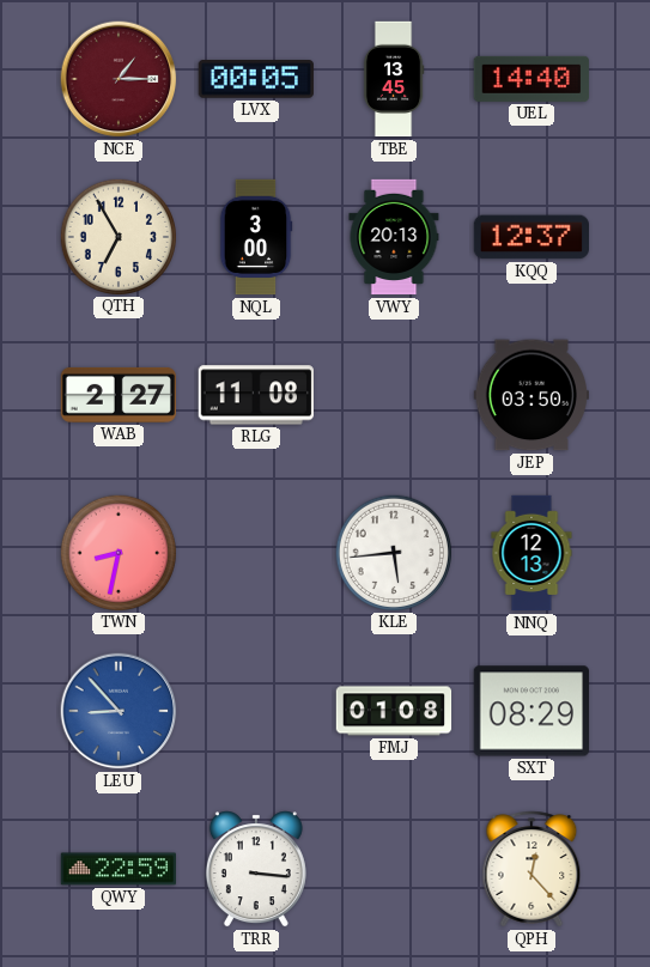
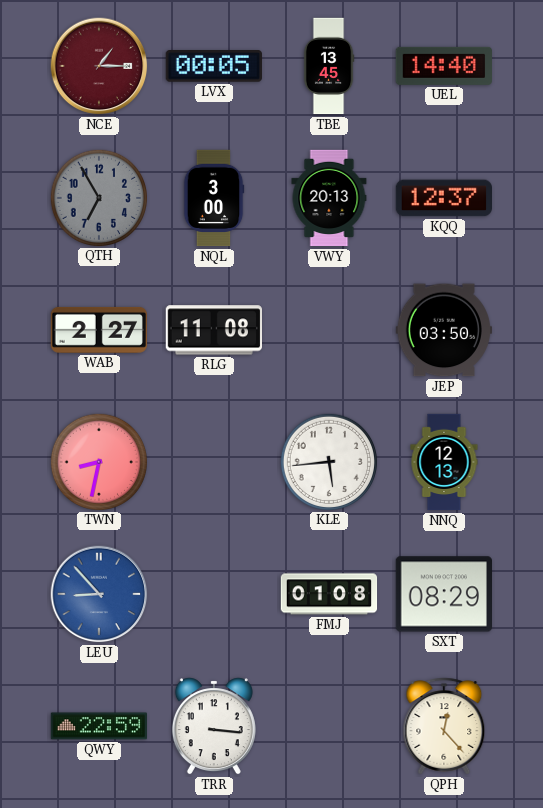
QTH dial: cream -> grey
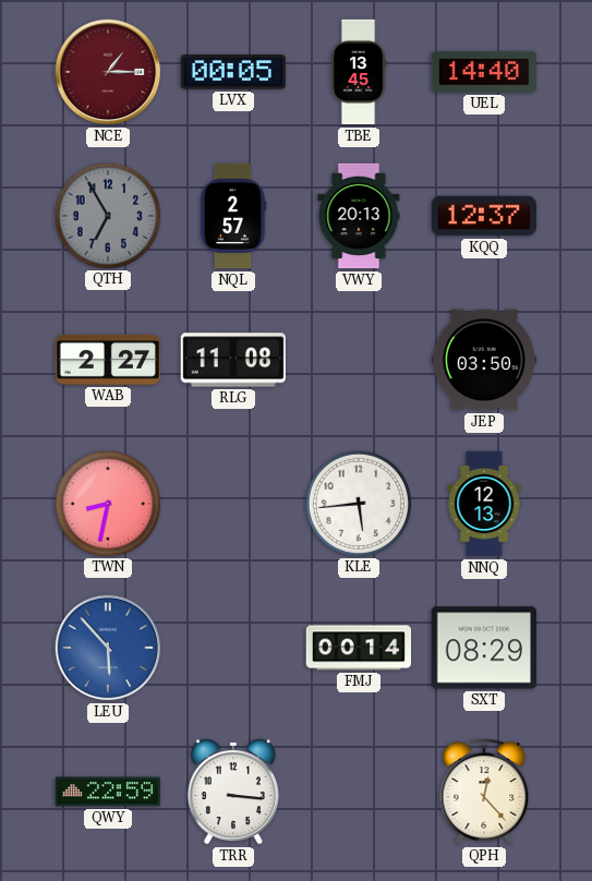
NQL: 3:00 -> 2:57
LEU: 8:53 -> 5:53
FMJ: 01:08 -> 00:14
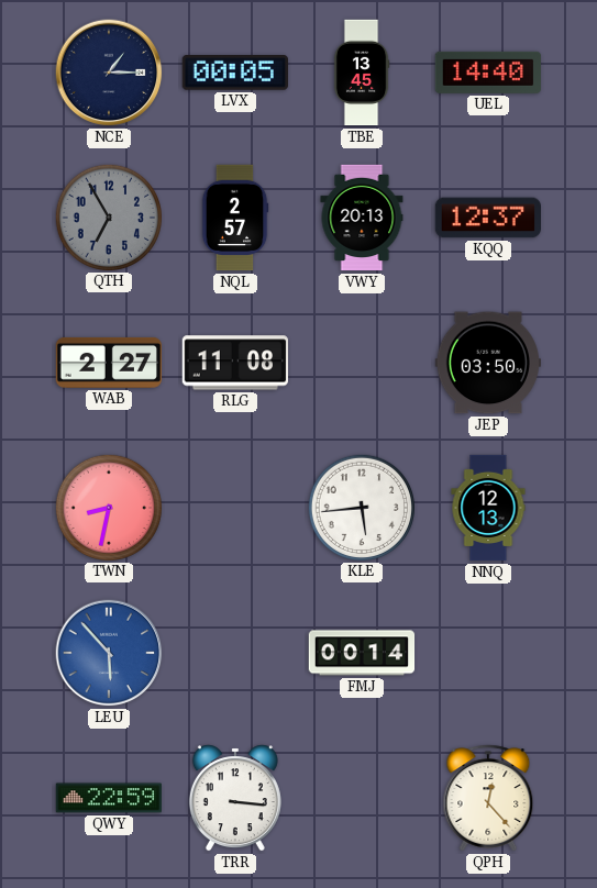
NCE dial: burgundy -> navy
SXT: 08:29 -> none
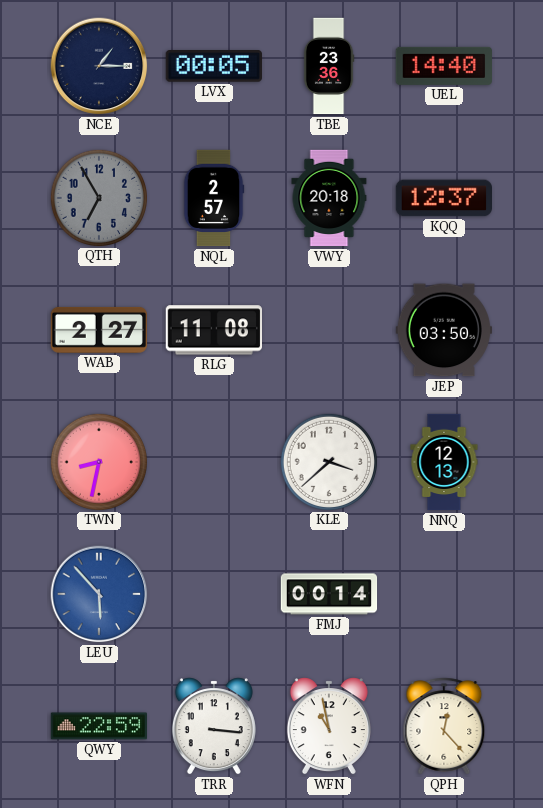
TBE: 13:45 -> 23:36
VWY: 20:13 -> 20:18
KLE: 5:44 -> 3:38
WFN: none -> 10:58
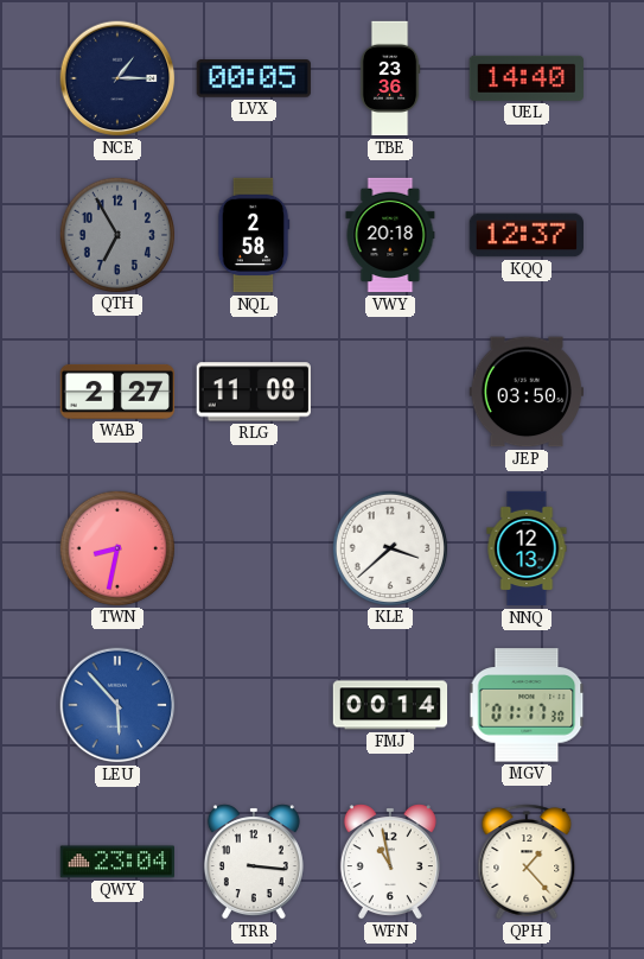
NQL: 2:57 -> 2:58
MGV: none -> 01:17
QWY: 22:59 -> 23:04
QPH: 12:23 -> 1:23
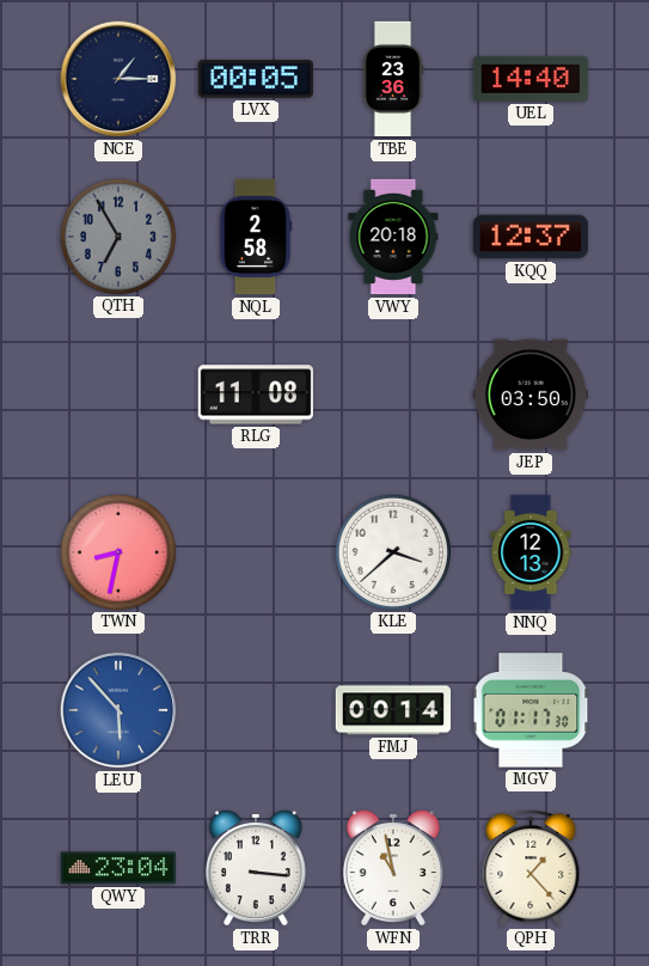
WAB: 2:27 -> none
